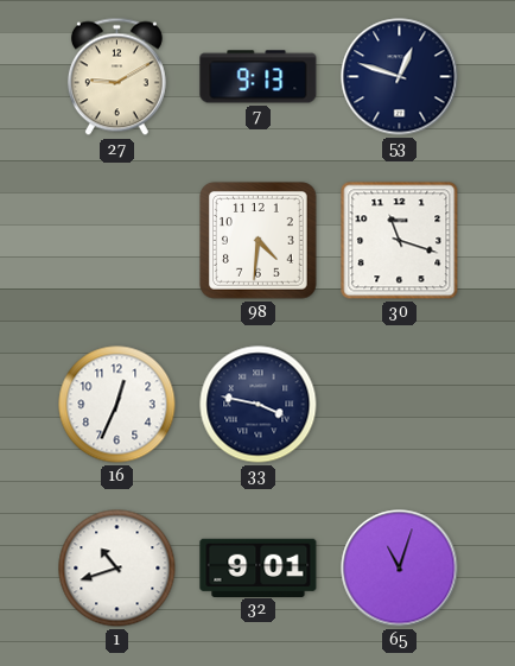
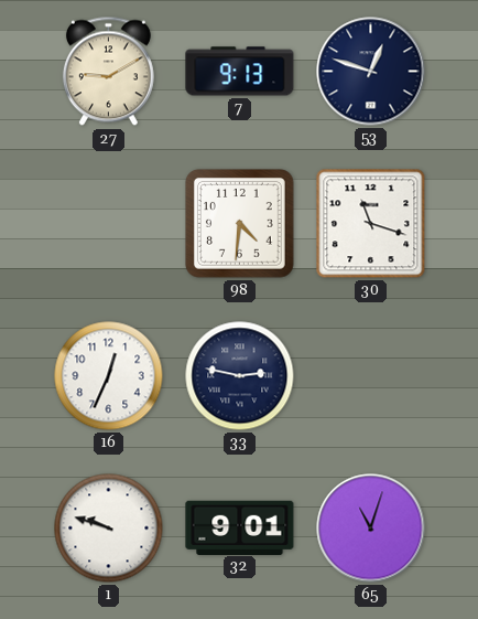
33: 3:47 -> 2:47
1: 10:42 -> 9:48
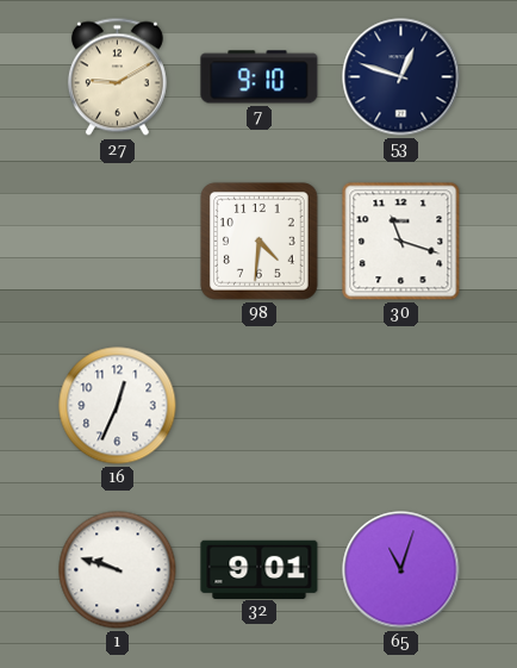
7: 9:13 -> 9:10
33: 2:47 -> none
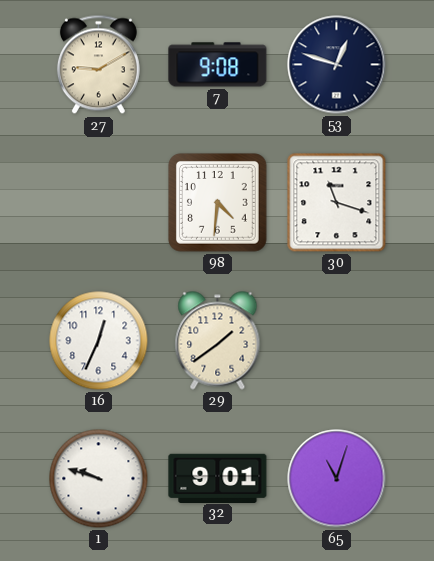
7: 9:10 -> 9:08
29: none -> 1:39
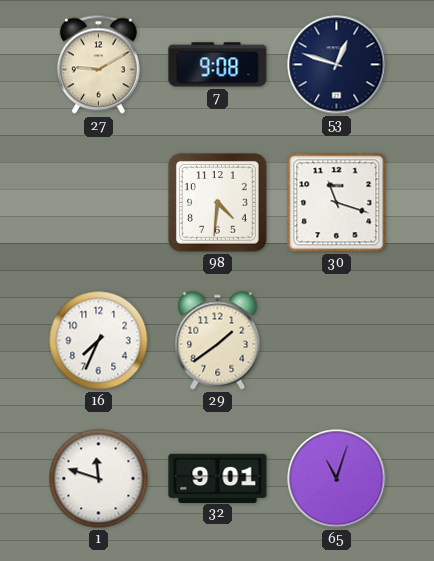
16: 12:34 -> 7:34
1: 9:48 -> 11:48
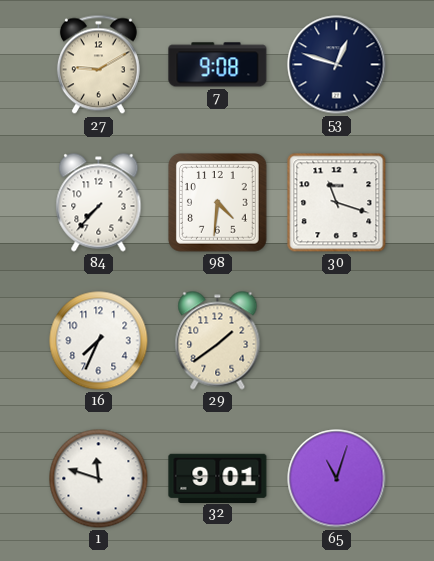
84: none -> 7:37
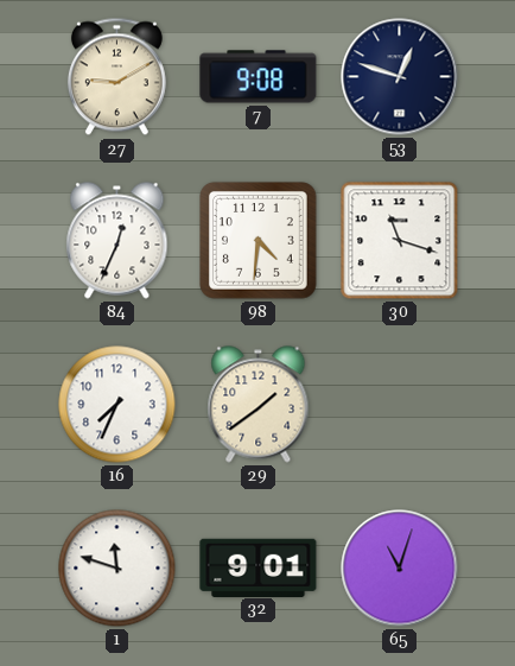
84: 7:37 -> 12:34
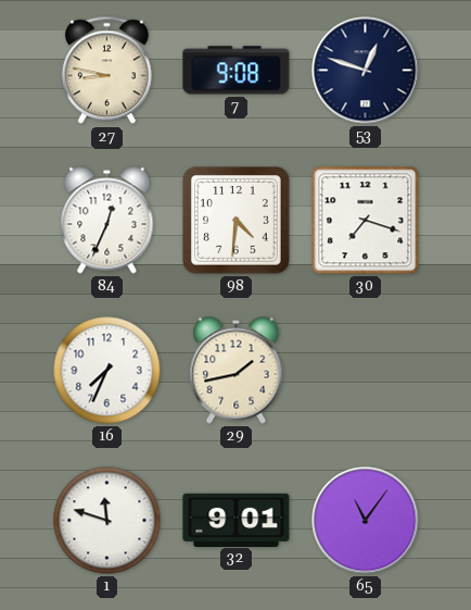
27: 9:10 -> 8:47
30: 11:18 -> 7:18
29: 1:39 -> 1:43
65: 11:03 -> 11:06
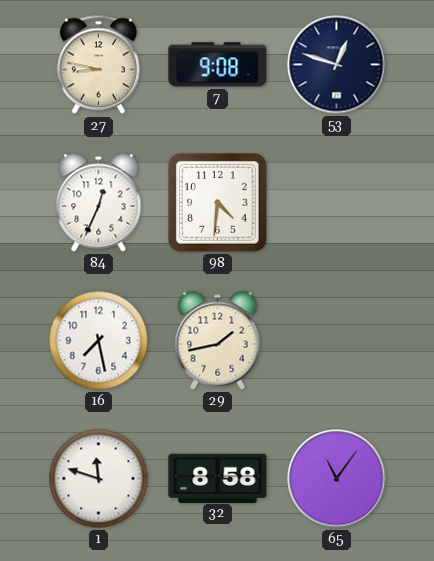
30: 7:18 -> none
16: 7:34 -> 7:28
32: 9:01 -> 8:58
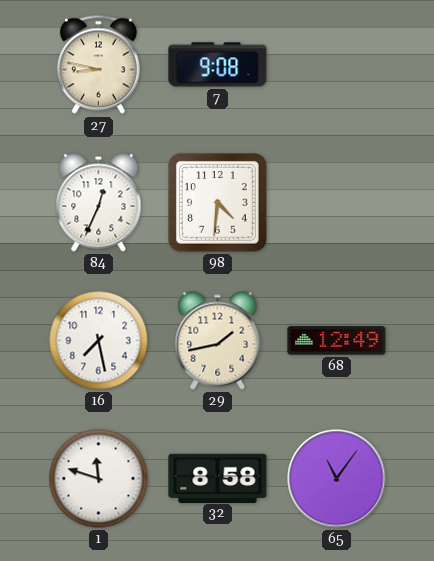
53: 12:48 -> none
68: none -> 12:49
